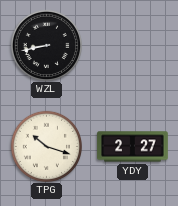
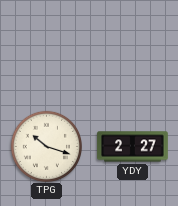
WZL: 8:43 -> none
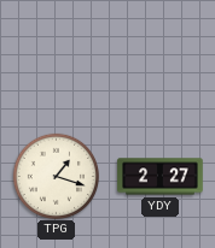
TPG: 10:18 -> 1:18
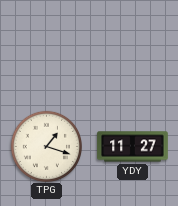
YDY: 2:27 -> 11:27
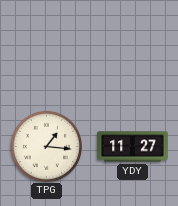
TPG: 1:18 -> 1:16
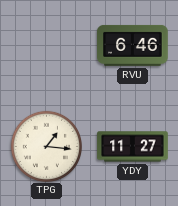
RVU: none -> 6:46
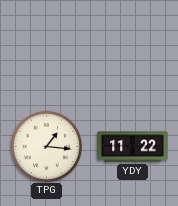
RVU: 6:46 -> none
YDY: 11:27 -> 11:22
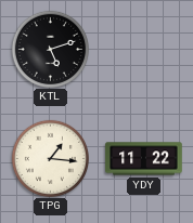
KTL: none -> 5:12
